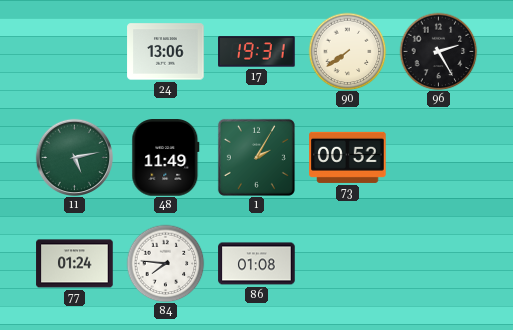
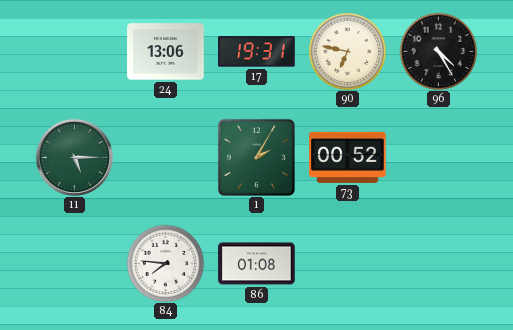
90: 7:39 -> 6:47
96: 2:25 -> 4:25
11: 5:13 -> 5:15
48: 11:49 -> none
77: 01:24 -> none
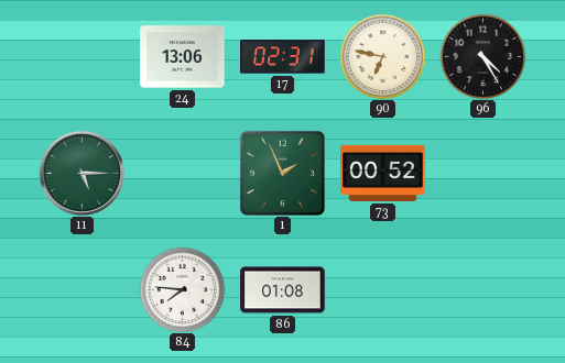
17: 19:31 -> 02:31
1: 2:05 -> 1:56
